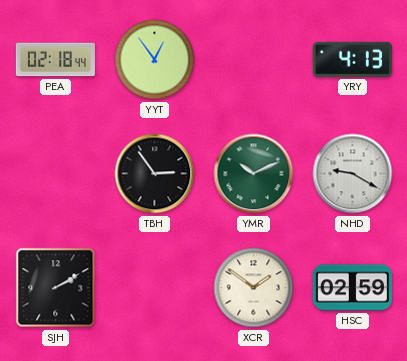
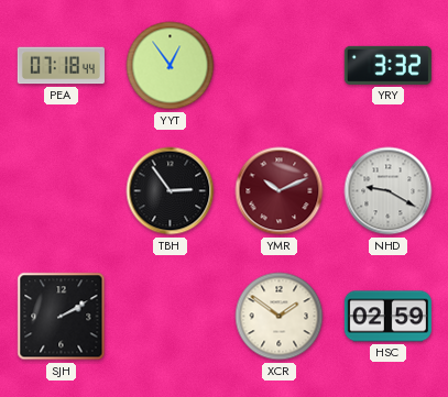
PEA: 02:18 -> 07:18
YRY: 4:13 -> 3:32
YMR dial: green -> burgundy
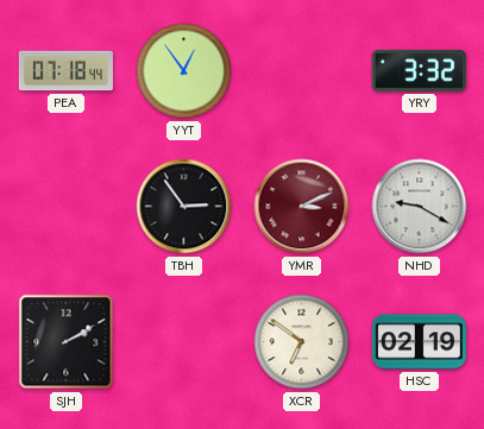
YMR: 10:11 -> 3:11
XCR: 1:51 -> 6:51
HSC: 02:59 -> 02:19
